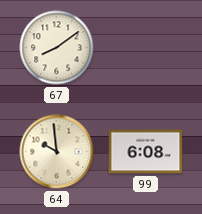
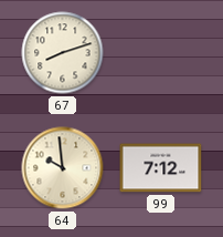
67: 8:09 -> 8:12
99: 6:08 -> 7:12
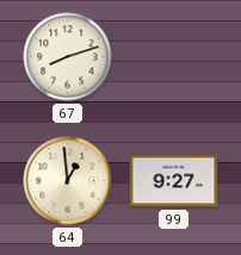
64: 9:59 -> 12:59
99: 7:12 -> 9:27
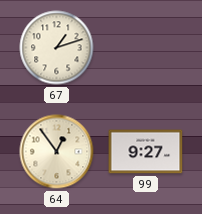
67: 8:12 -> 1:12
64: 12:59 -> 12:54
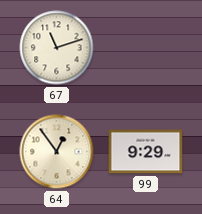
67: 1:12 -> 11:12
99: 9:27 -> 9:29
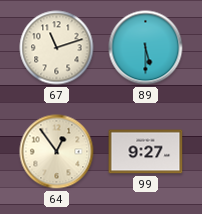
89: none -> 5:30
99: 9:29 -> 9:27
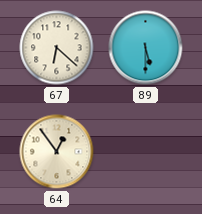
67: 11:12 -> 6:22
99: 9:27 -> none
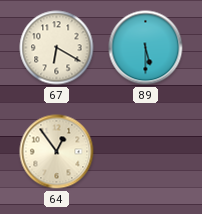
67: 6:22 -> 6:20
